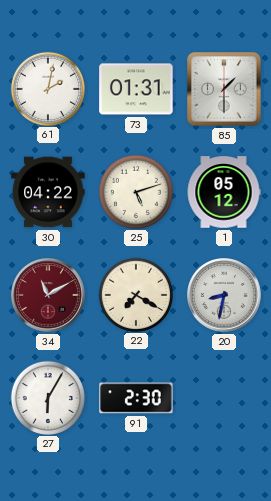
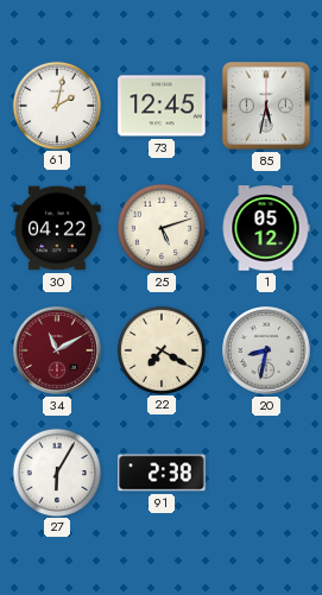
73: 01:31 -> 12:45
85: 1:30 -> 5:32
91: 2:30 -> 2:38
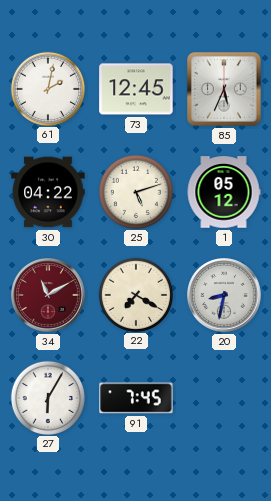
85: 5:32 -> 5:34
91: 2:38 -> 7:45
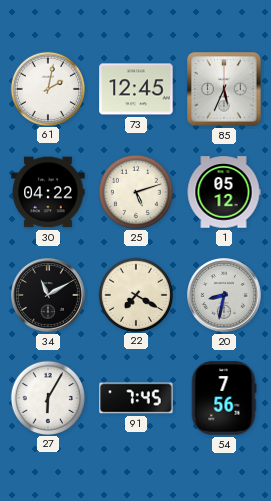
34 dial: burgundy -> black
54: none -> 7:56
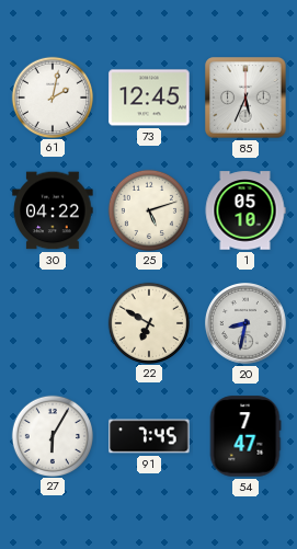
1: 05:12 -> 05:10
34: 11:10 -> none
22: 7:20 -> 6:50
54: 7:56 -> 7:47
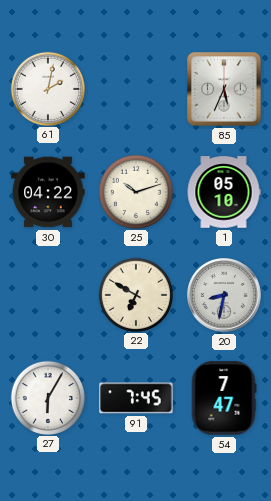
73: 12:45 -> none
25: 5:12 -> 10:12
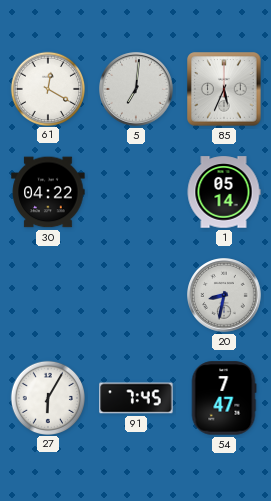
61: 2:02 -> 12:20
5: none -> 7:01
25: 10:12 -> none
1: 05:10 -> 05:14
22: 6:50 -> none
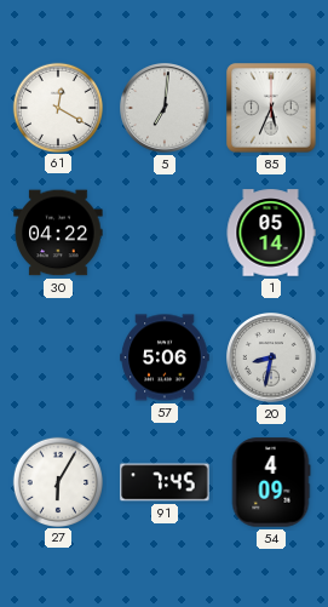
57: none -> 5:06
54: 7:47 -> 4:09
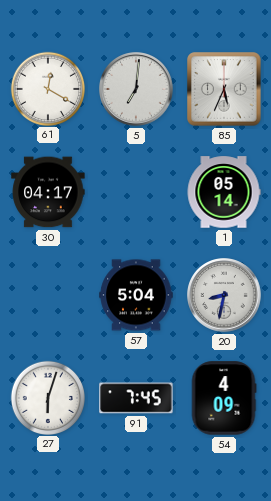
30: 04:22 -> 04:17
57: 5:06 -> 5:04
27: 6:05 -> 6:03
